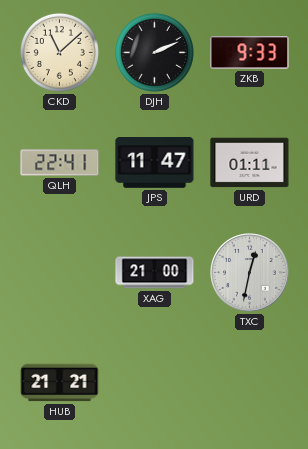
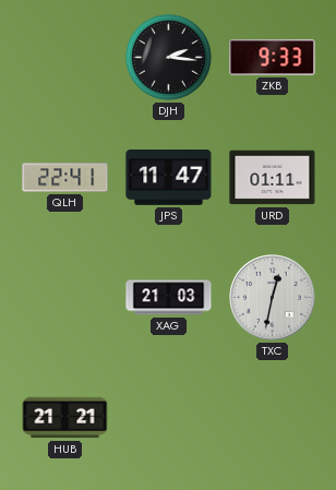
CKD: 11:08 -> none
DJH: 2:11 -> 2:16
XAG: 21:00 -> 21:03
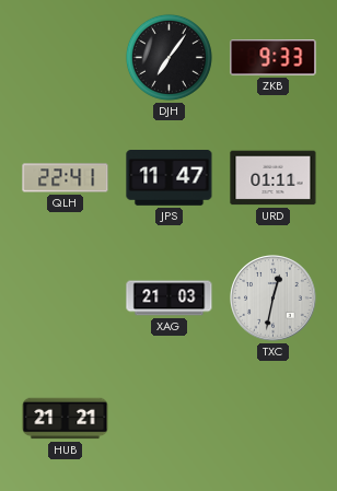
DJH: 2:16 -> 7:06
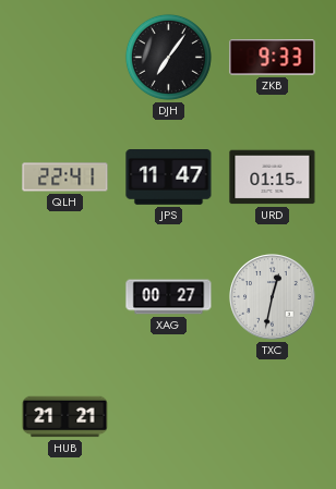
URD: 01:11 -> 01:15
XAG: 21:03 -> 00:27
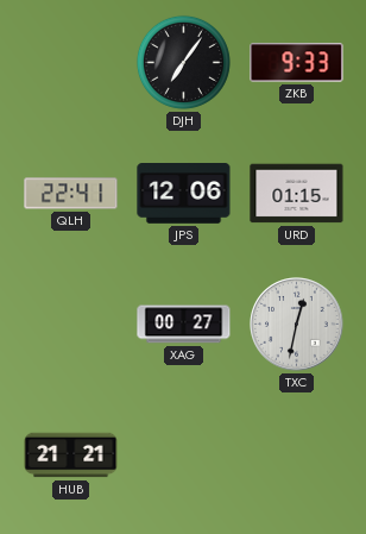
JPS: 11:47 -> 12:06
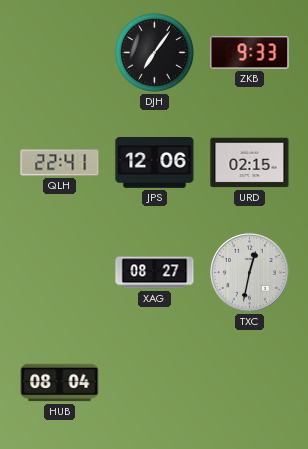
URD: 01:15 -> 02:15
XAG: 00:27 -> 08:27
HUB: 21:21 -> 08:04
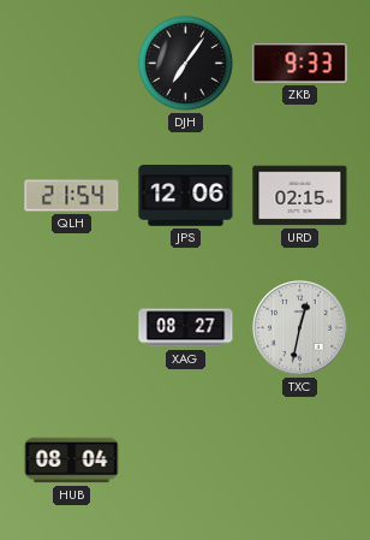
QLH: 22:41 -> 21:54
